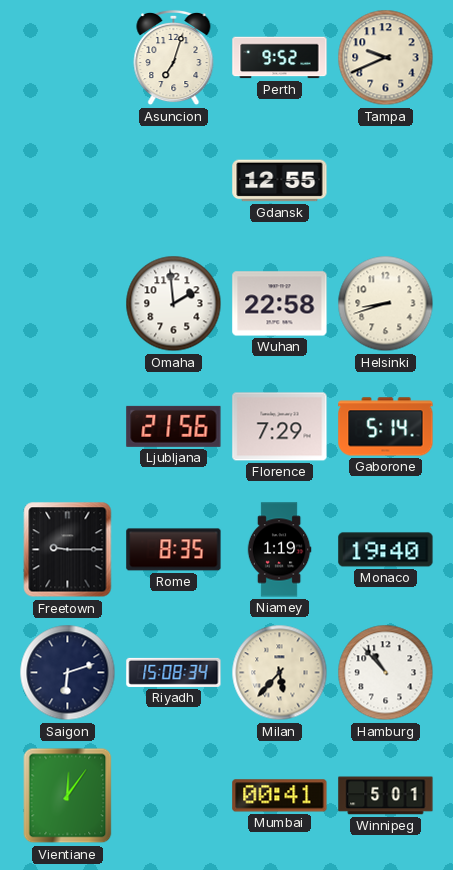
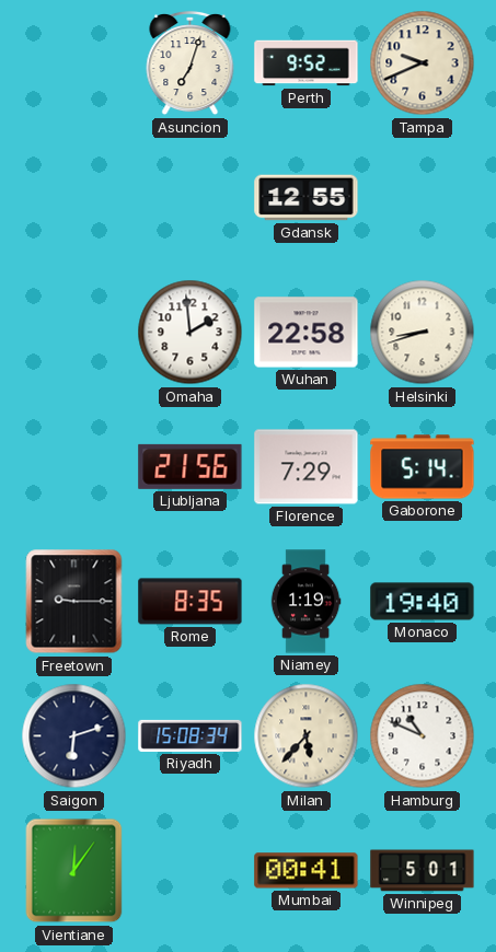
Hamburg: 10:53 -> 10:49
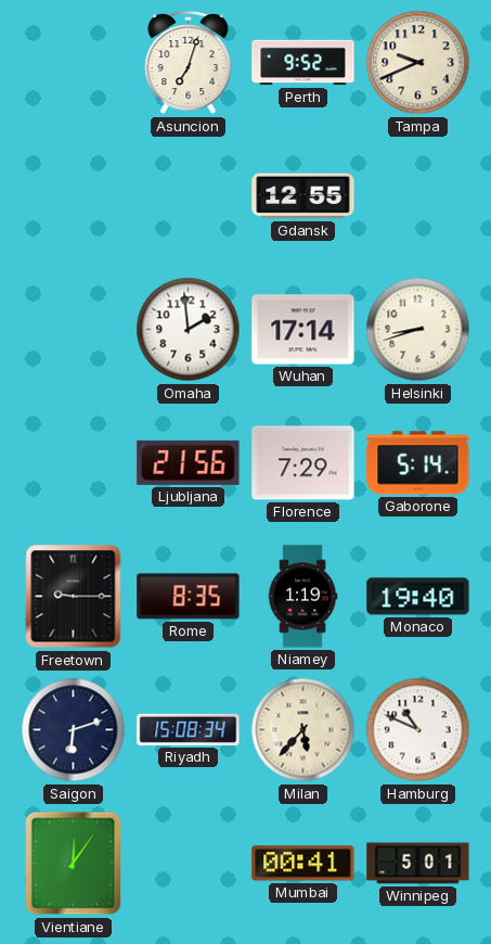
Wuhan: 22:58 -> 17:14
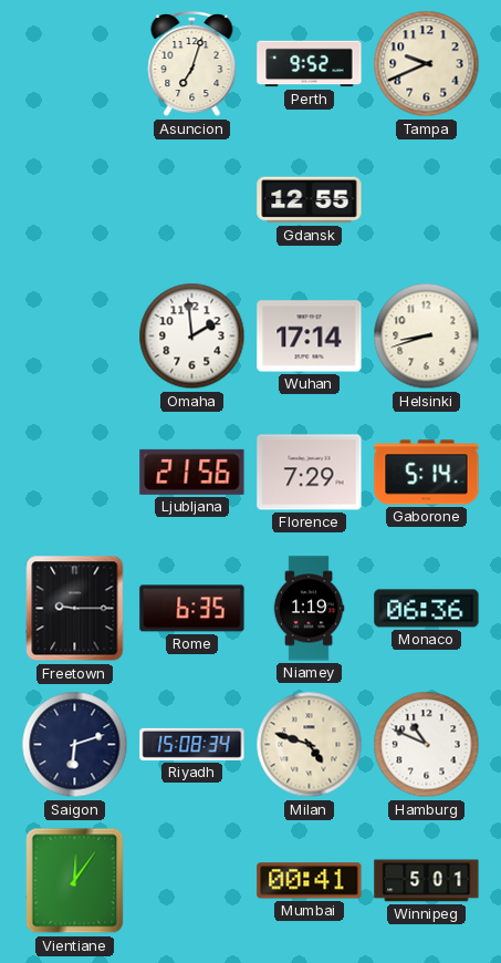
Rome: 8:35 -> 6:35
Monaco: 19:40 -> 06:36
Milan: 5:37 -> 4:48
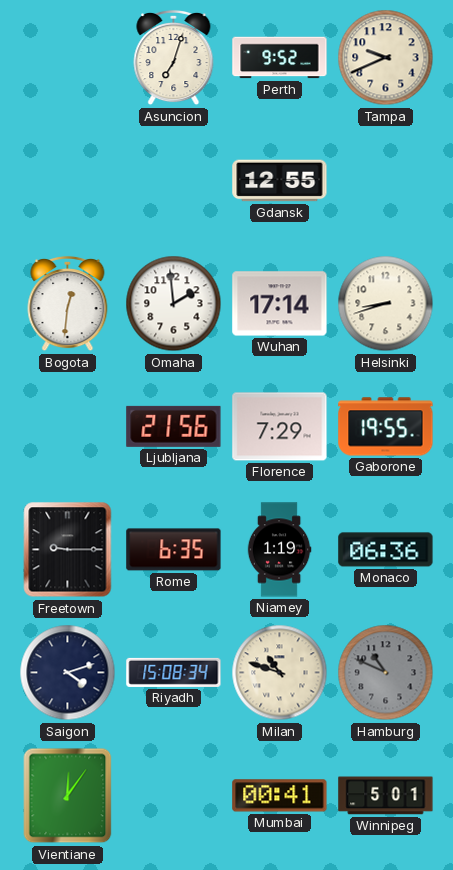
Bogota: none -> 12:31
Gaborone: 5:14 -> 19:55
Saigon: 6:12 -> 4:12
Milan: 4:48 -> 10:48
Hamburg dial: white -> grey
